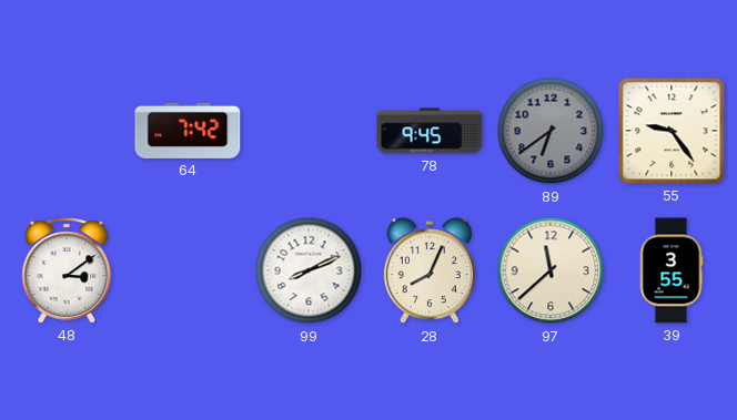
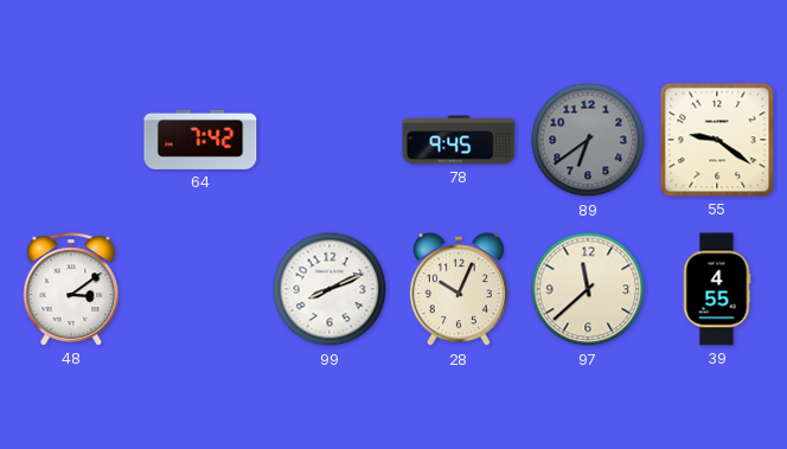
55: 9:24 -> 9:21
28: 8:04 -> 10:04
39: 3:55 -> 4:55
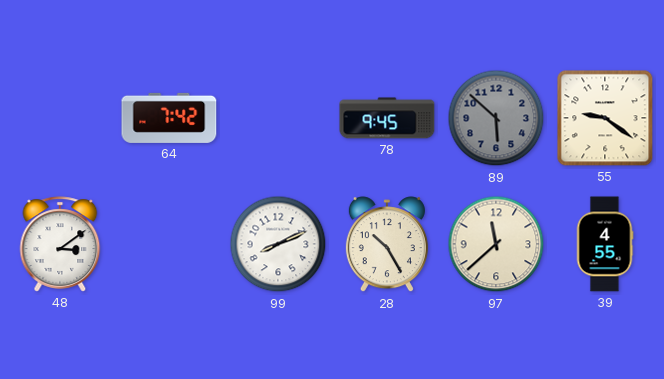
89: 6:39 -> 5:52
28: 10:04 -> 10:25
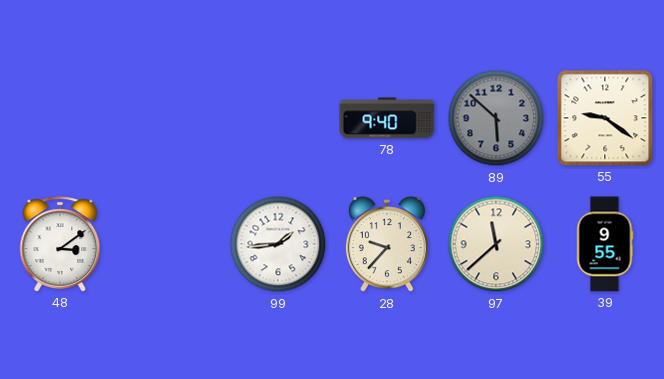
64: 7:42 -> none
78: 9:45 -> 9:40
99: 8:11 -> 1:44
28: 10:25 -> 9:37
39: 4:55 -> 9:55
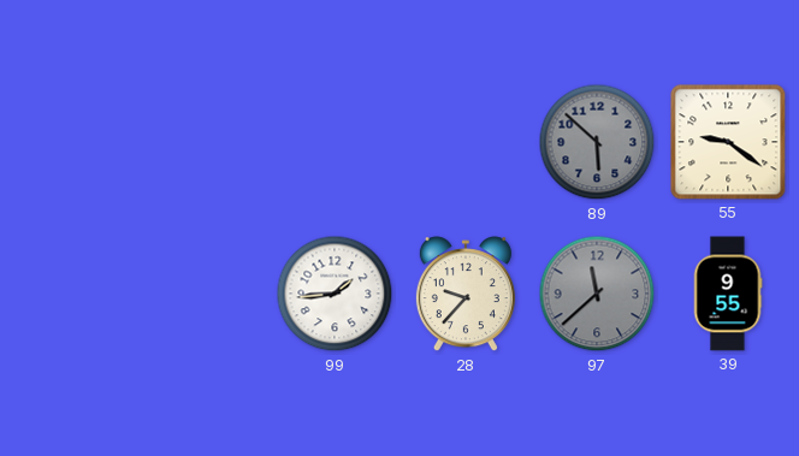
78: 9:40 -> none
48: 3:09 -> none
97 dial: cream -> grey
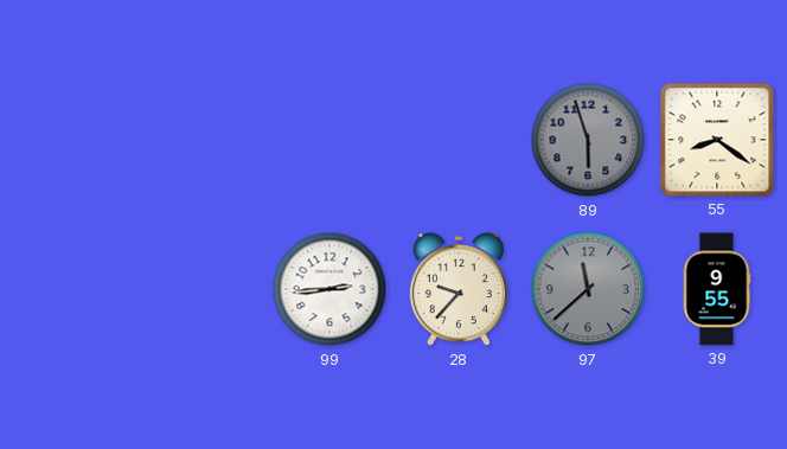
89: 5:52 -> 5:57
55: 9:21 -> 8:21
99: 1:44 -> 2:44
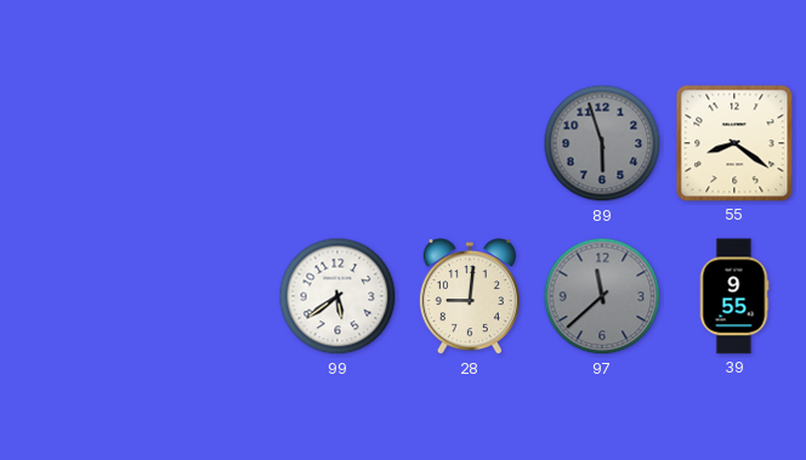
99: 2:44 -> 5:39
28: 9:37 -> 9:01
